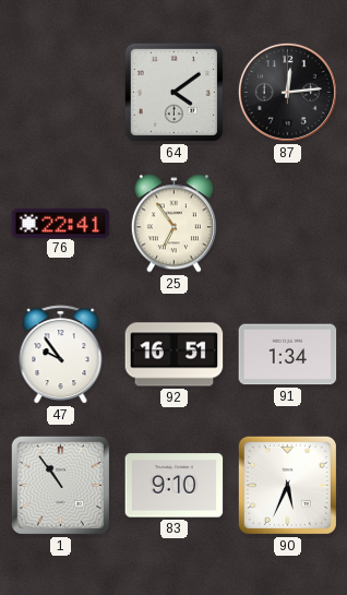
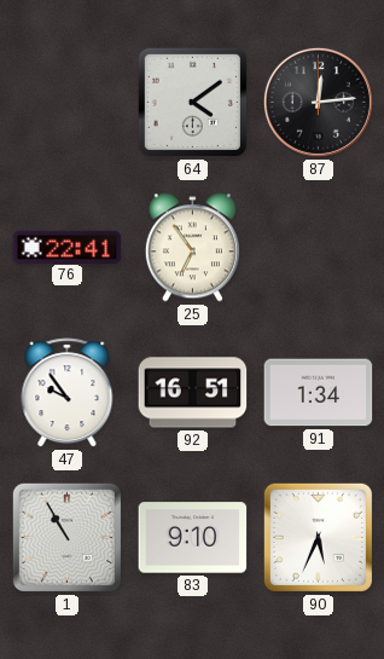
1: 10:54 -> 10:55
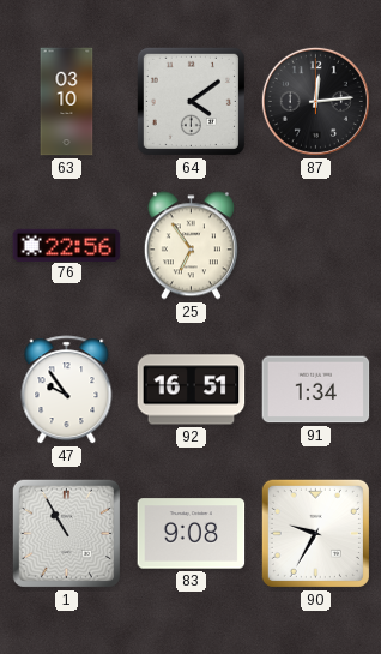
63: none -> 03:10
76: 22:41 -> 22:56
83: 9:10 -> 9:08
90: 5:34 -> 9:35
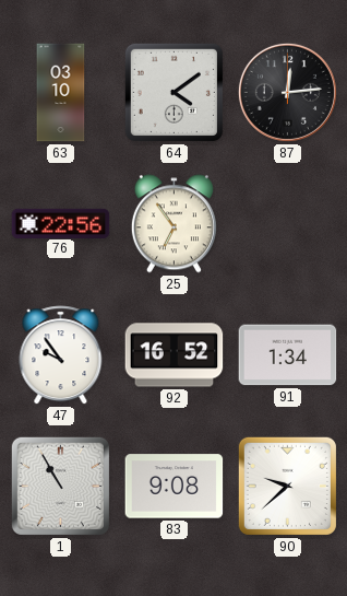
92: 16:51 -> 16:52
90: 9:35 -> 9:38
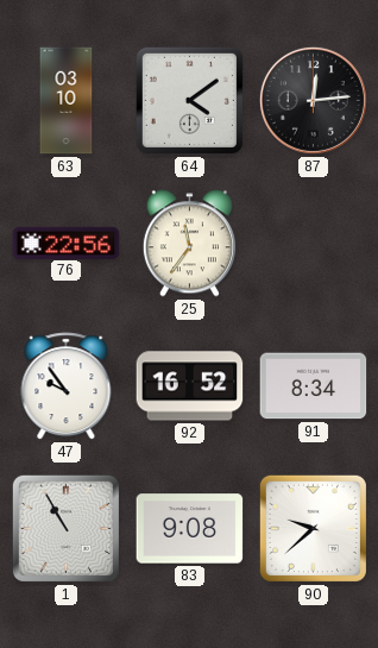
25: 6:54 -> 11:36
91: 1:34 -> 8:34
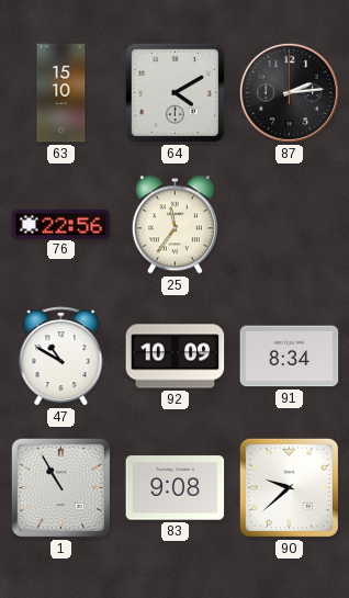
63: 03:10 -> 15:10
64: 4:09 -> 4:10
87: 12:14 -> 2:14
47: 9:54 -> 10:50
92: 16:52 -> 10:09
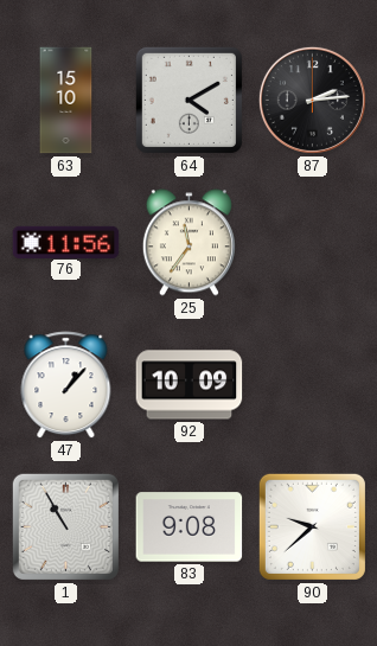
76: 22:56 -> 11:56
47: 10:50 -> 1:07
91: 8:34 -> none
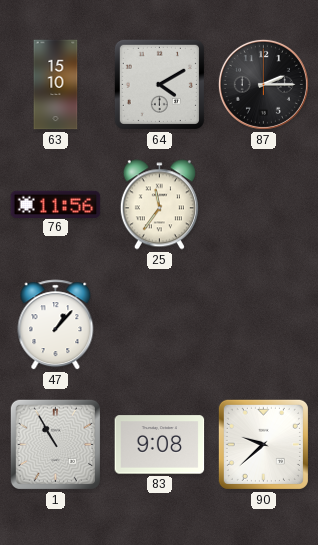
87: 2:14 -> 2:15
92: 10:09 -> none
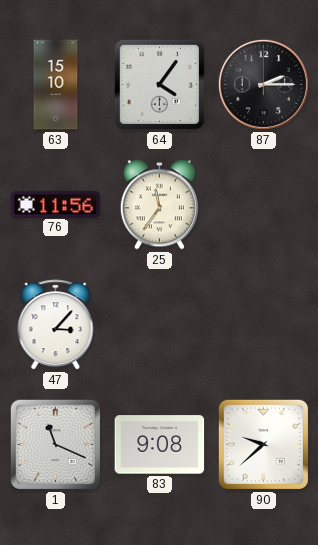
64: 4:10 -> 4:06
47: 1:07 -> 3:07
1: 10:55 -> 11:19
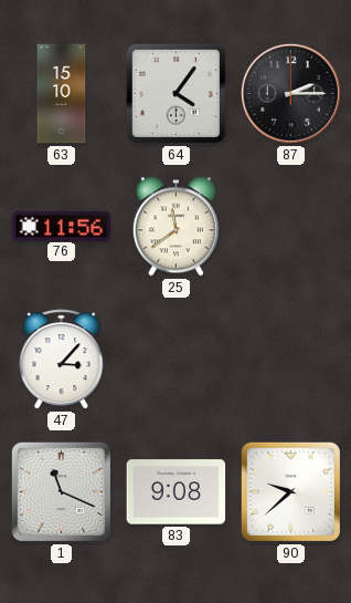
25: 11:36 -> 11:39
